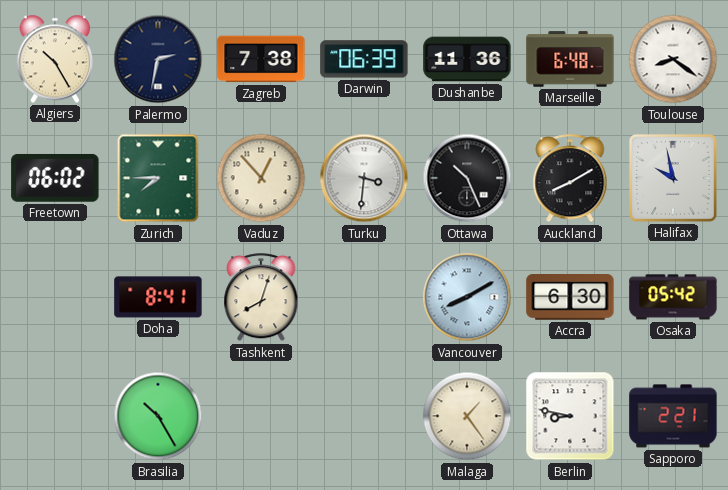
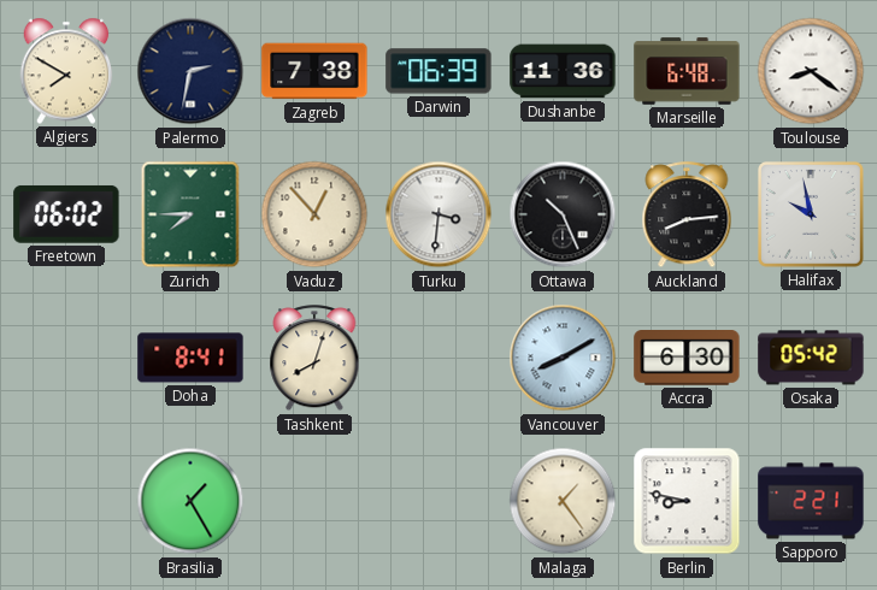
Algiers: 10:25 -> 7:50
Auckland: 8:10 -> 8:14
Brasilia: 10:25 -> 1:25
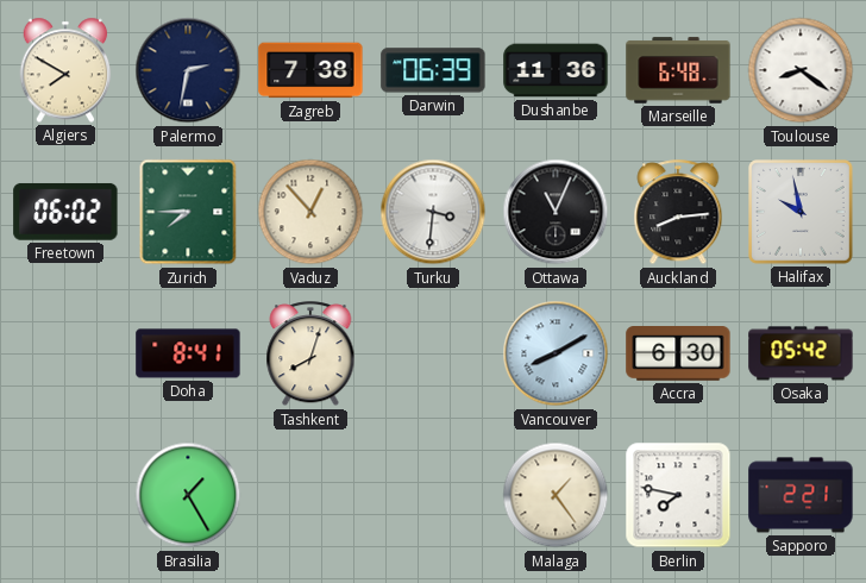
Ottawa: 10:26 -> 11:04
Berlin: 8:47 -> 7:47
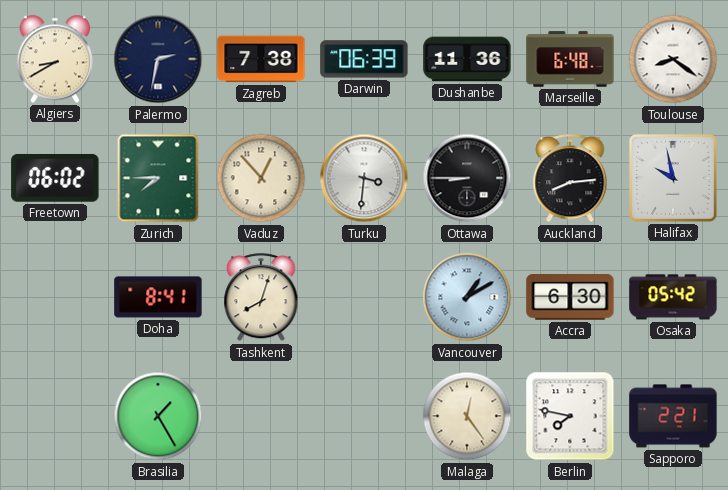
Algiers: 7:50 -> 8:40
Ottawa: 11:04 -> 8:45
Vancouver: 8:10 -> 1:10
Malaga: 1:24 -> 12:24
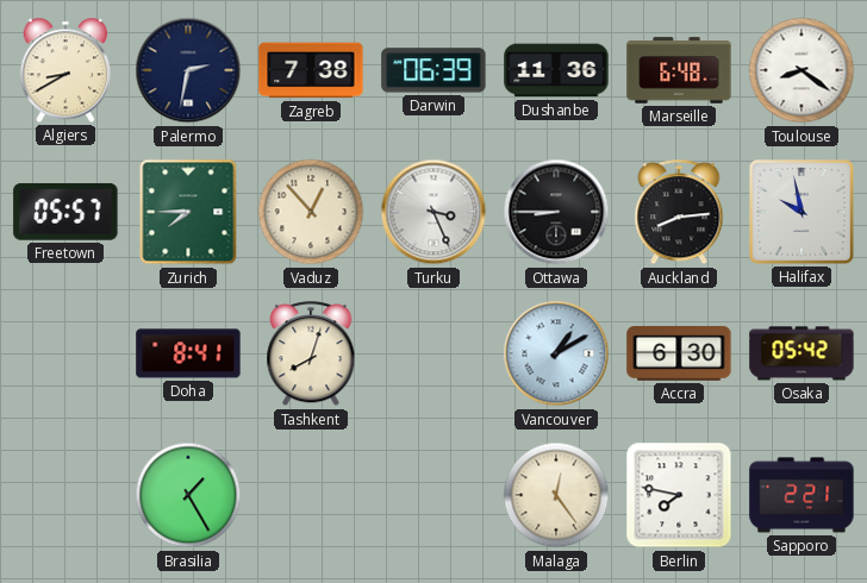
Freetown: 06:02 -> 05:57
Turku: 3:31 -> 3:26
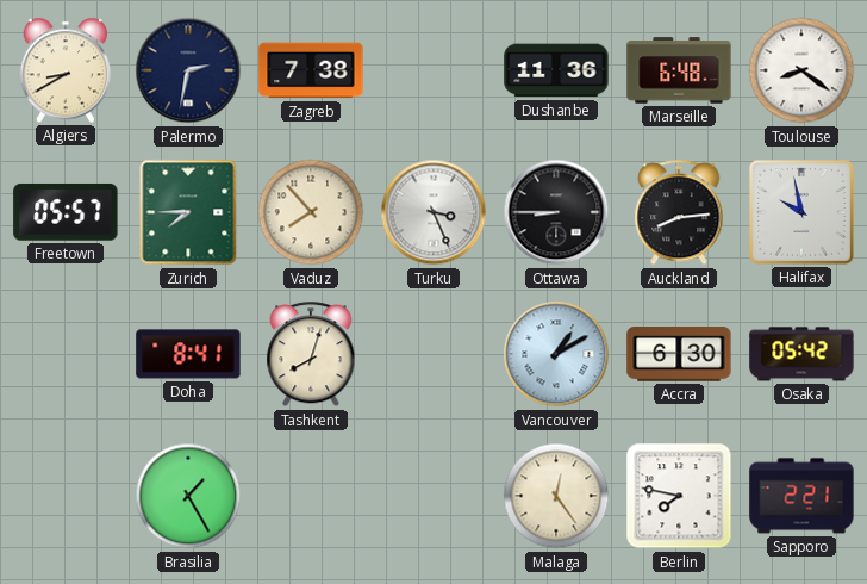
Darwin: 06:39 -> none
Vaduz: 12:53 -> 7:53
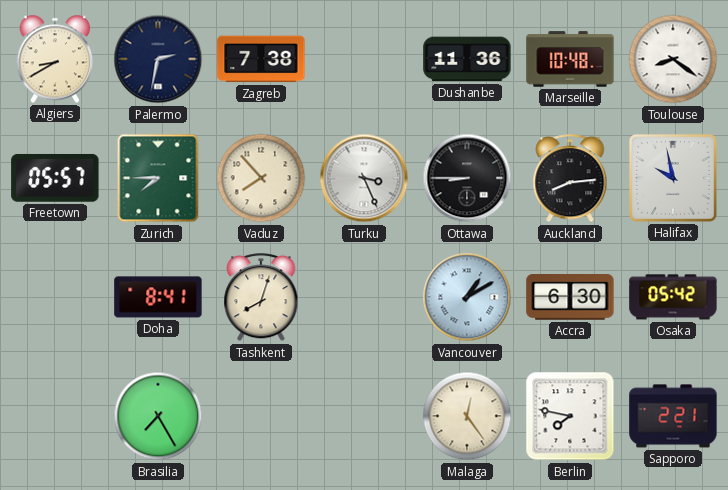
Marseille: 6:48 -> 10:48
Brasilia: 1:25 -> 7:25
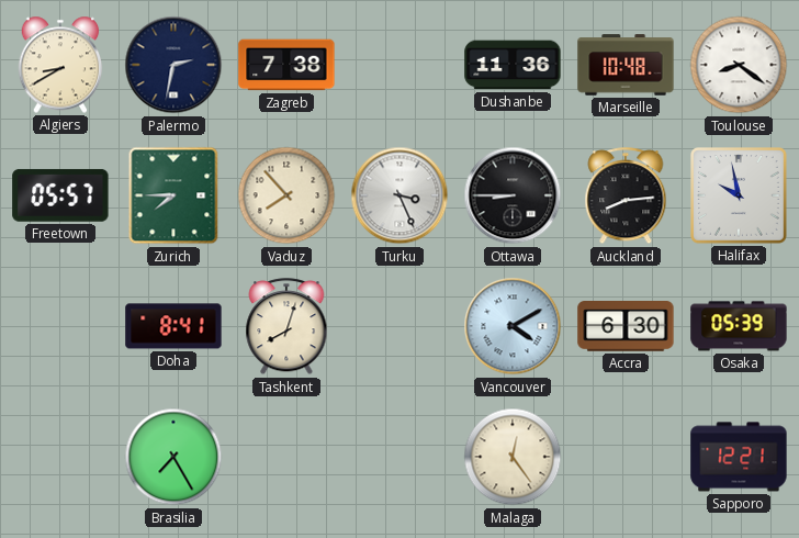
Vancouver: 1:10 -> 4:10
Osaka: 05:42 -> 05:39
Berlin: 7:47 -> none
Sapporo: 2:21 -> 12:21
